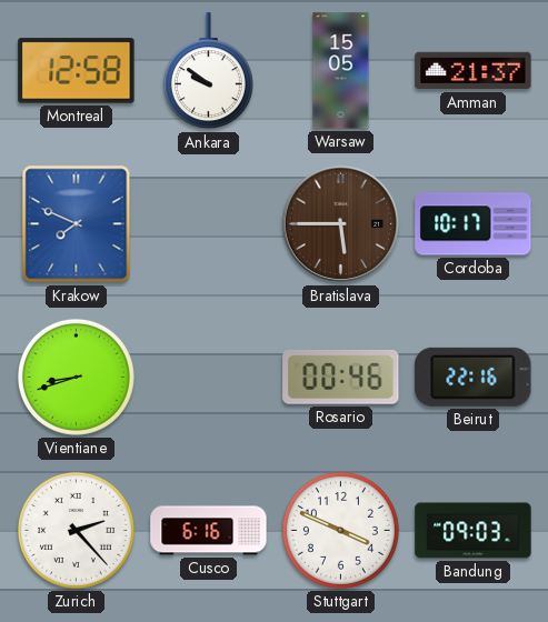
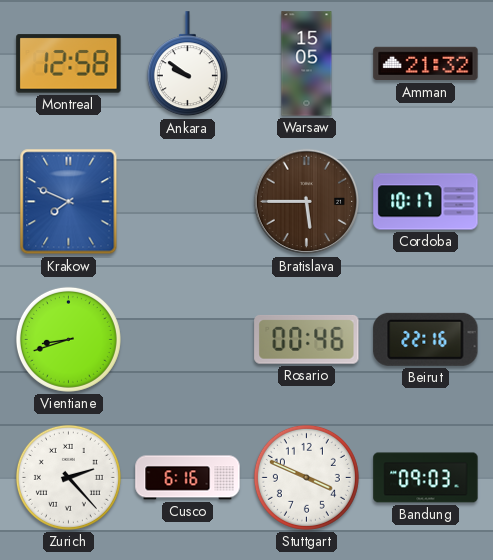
Amman: 21:37 -> 21:32
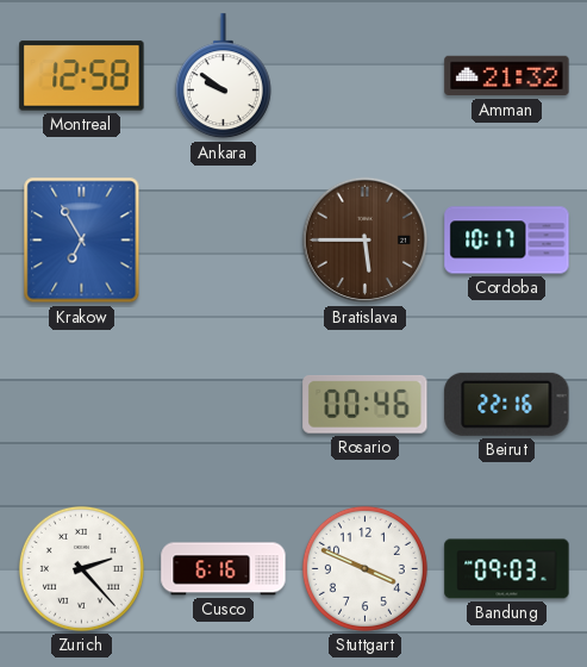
Warsaw: 15:05 -> none
Krakow: 7:49 -> 6:55
Vientiane: 8:42 -> none
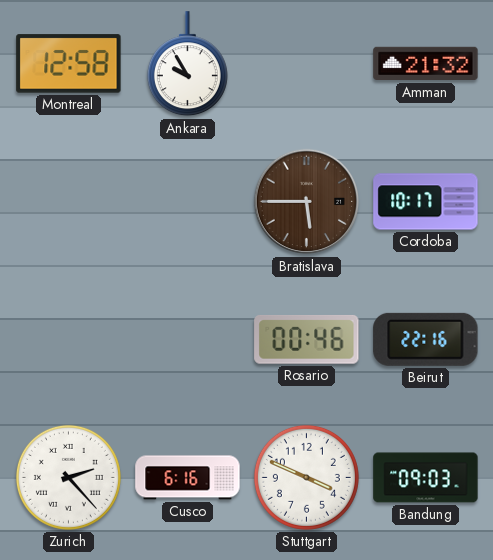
Ankara: 9:51 -> 9:55
Krakow: 6:55 -> none
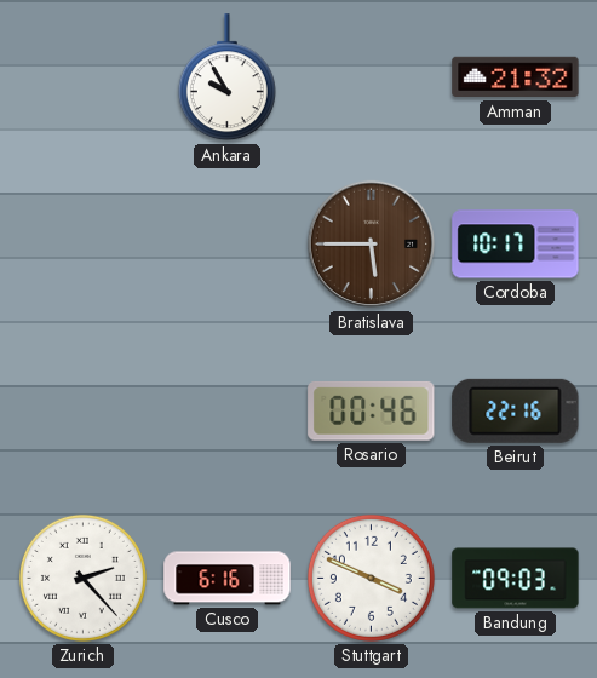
Montreal: 12:58 -> none
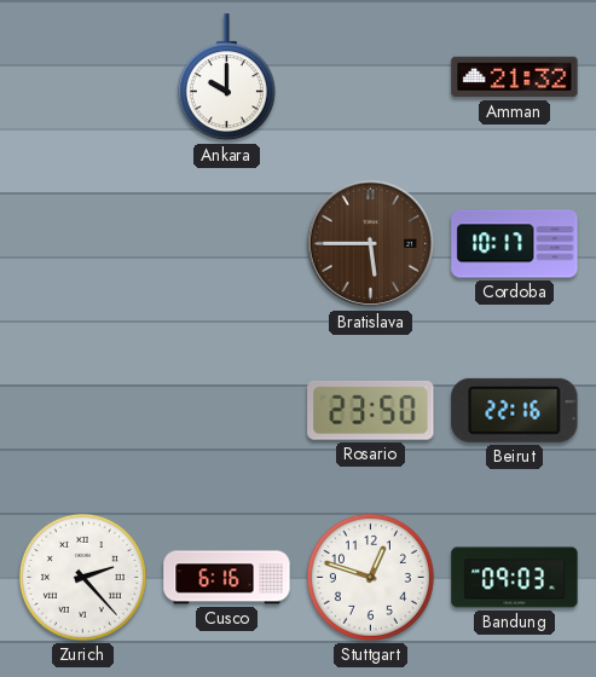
Ankara: 9:55 -> 10:00
Rosario: 00:46 -> 23:50
Stuttgart: 3:49 -> 12:48
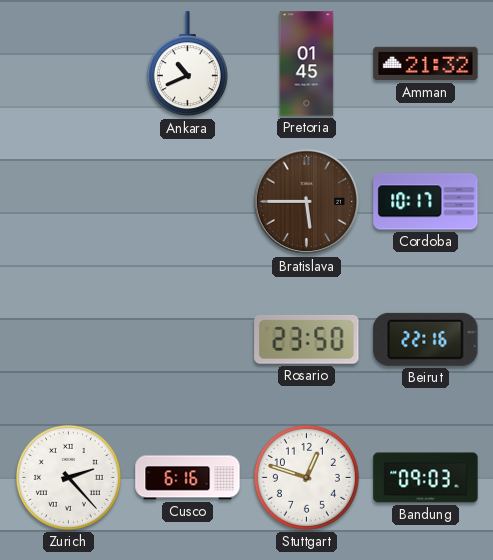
Ankara: 10:00 -> 10:41
Pretoria: none -> 01:45
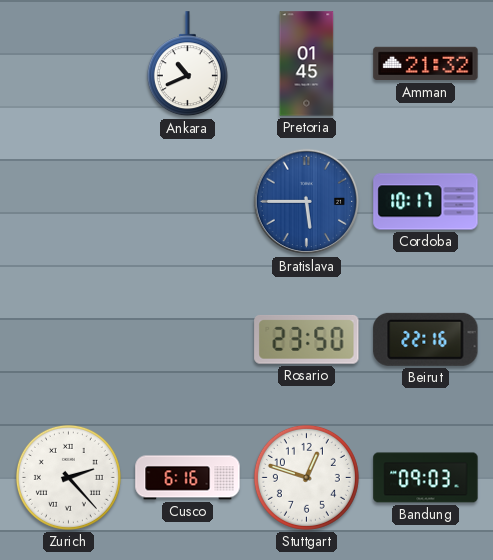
Bratislava dial: brown -> blue
